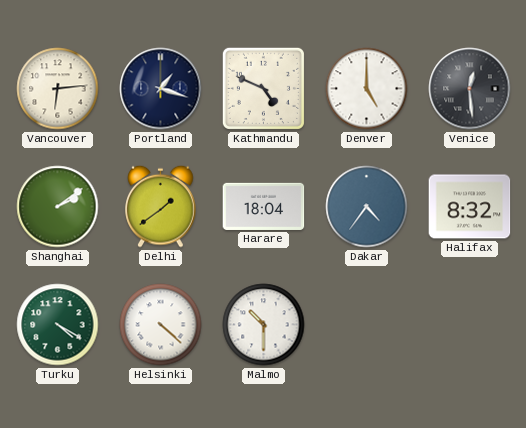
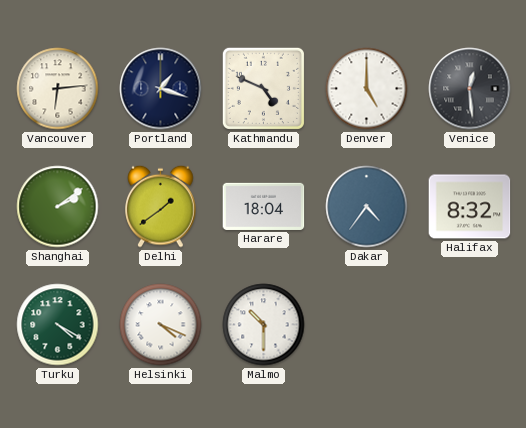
Helsinki: 4:22 -> 4:19
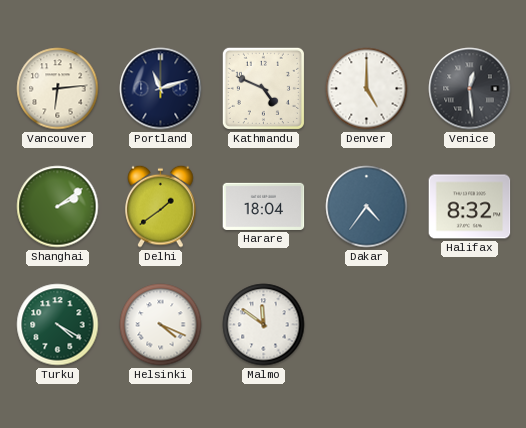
Portland: 1:18 -> 11:12
Malmo: 10:30 -> 11:51
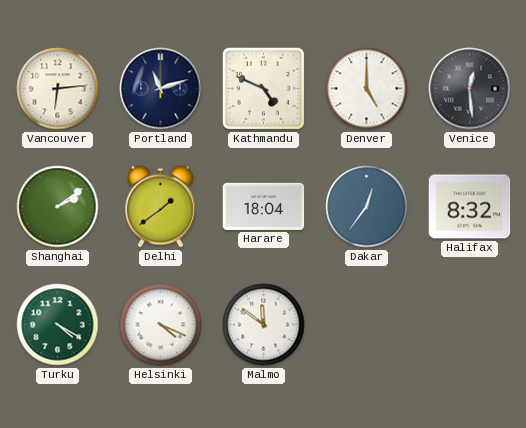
Dakar: 4:36 -> 12:36
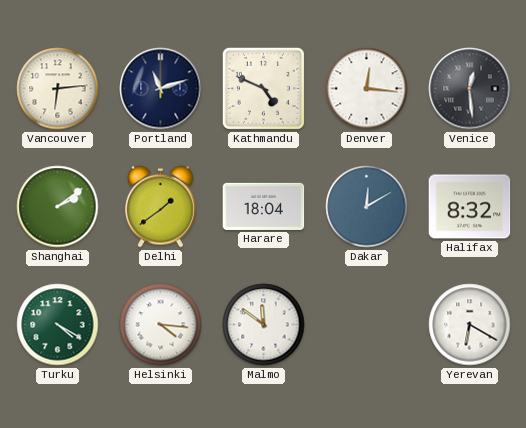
Denver: 5:00 -> 12:16
Dakar: 12:36 -> 12:10
Helsinki: 4:19 -> 4:16
Yerevan: none -> 6:20
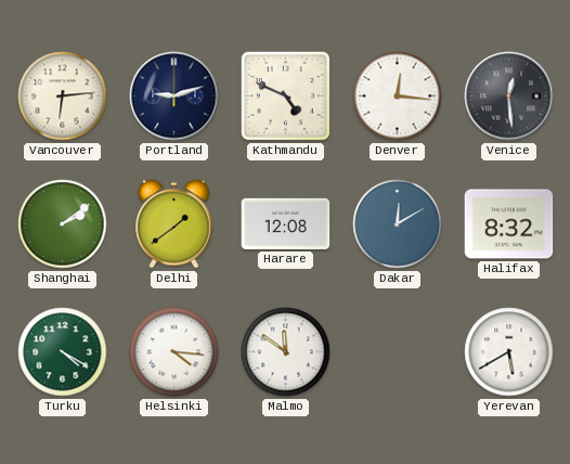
Portland: 11:12 -> 9:12
Harare: 18:04 -> 12:08
Yerevan: 6:20 -> 5:40
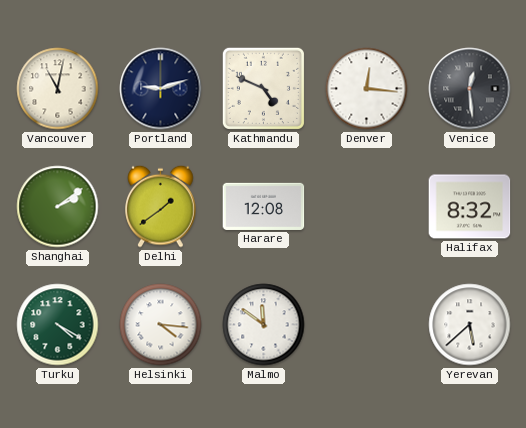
Vancouver: 6:14 -> 11:02
Dakar: 12:10 -> none
Yerevan: 5:40 -> 5:38
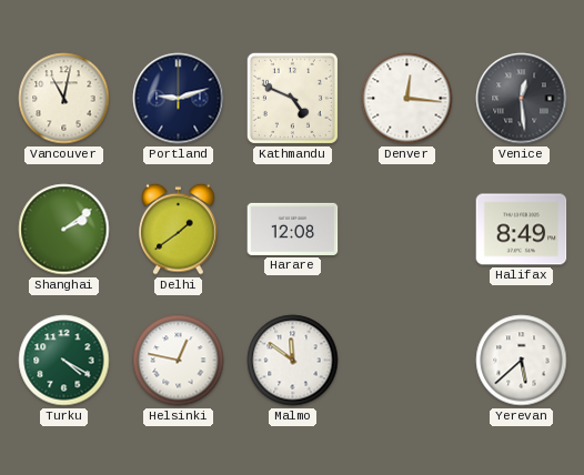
Halifax: 8:32 -> 8:49
Helsinki: 4:16 -> 12:47
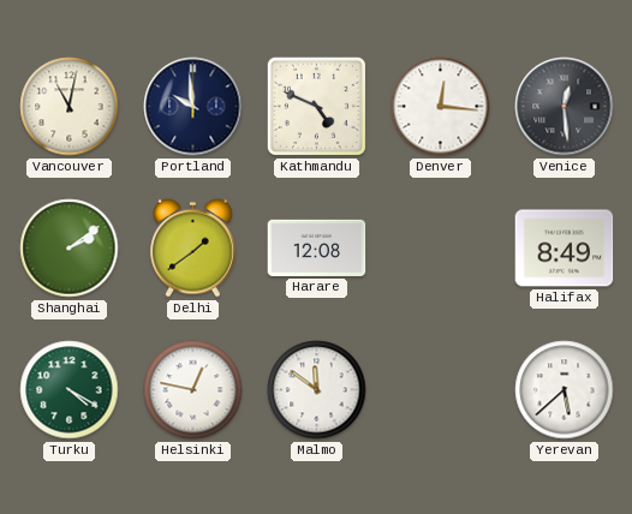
Portland: 9:12 -> 9:59
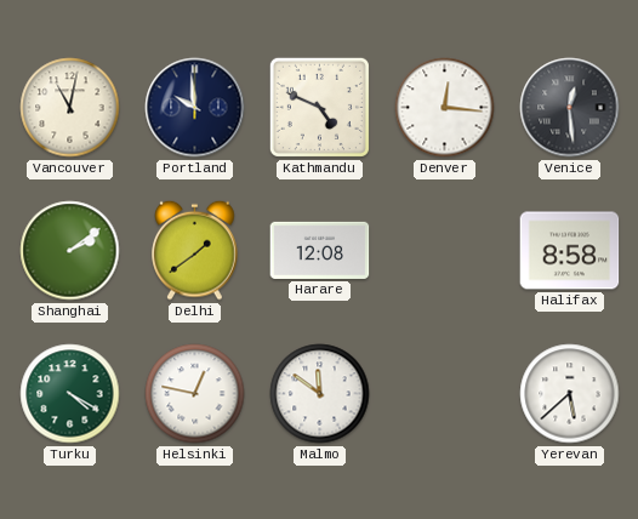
Halifax: 8:49 -> 8:58
